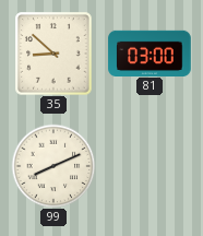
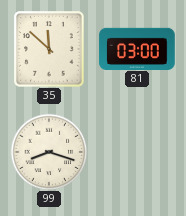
35: 8:52 -> 11:52
99: 8:11 -> 8:18
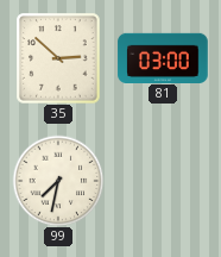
35: 11:52 -> 2:52
99: 8:18 -> 7:32
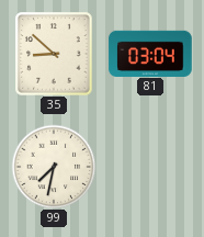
35: 2:52 -> 8:52
81: 03:00 -> 03:04
